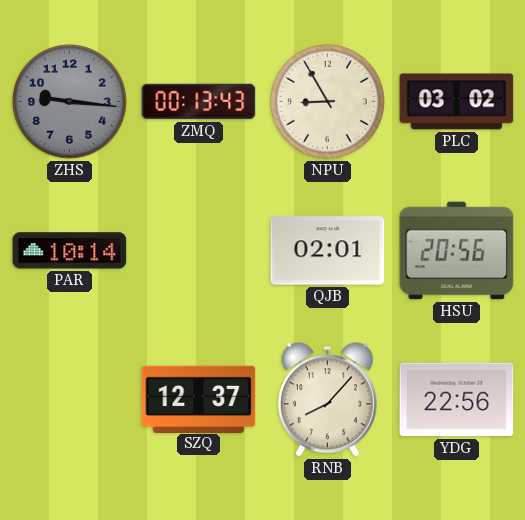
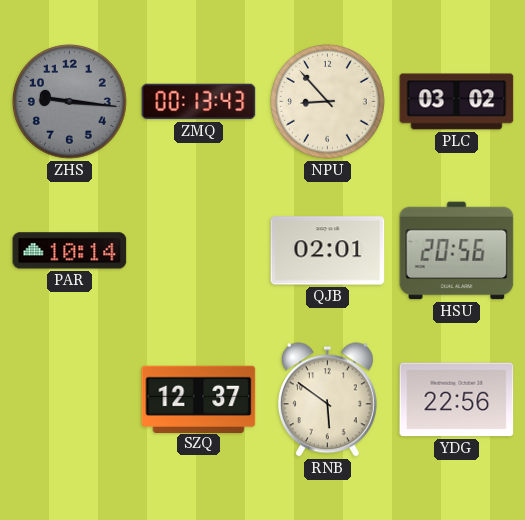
NPU: 8:55 -> 8:53
RNB: 8:07 -> 5:51
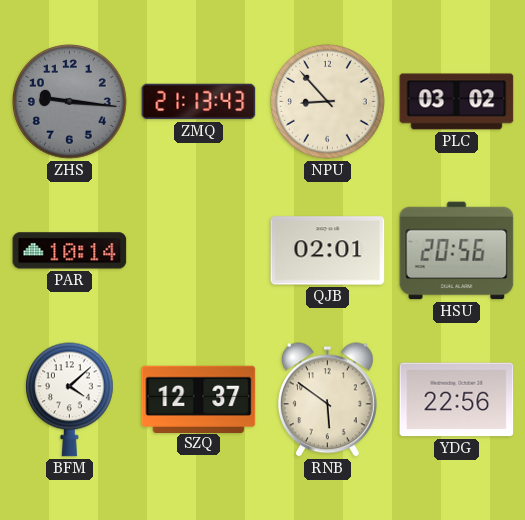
ZMQ: 00:13 -> 21:13
BFM: none -> 4:08
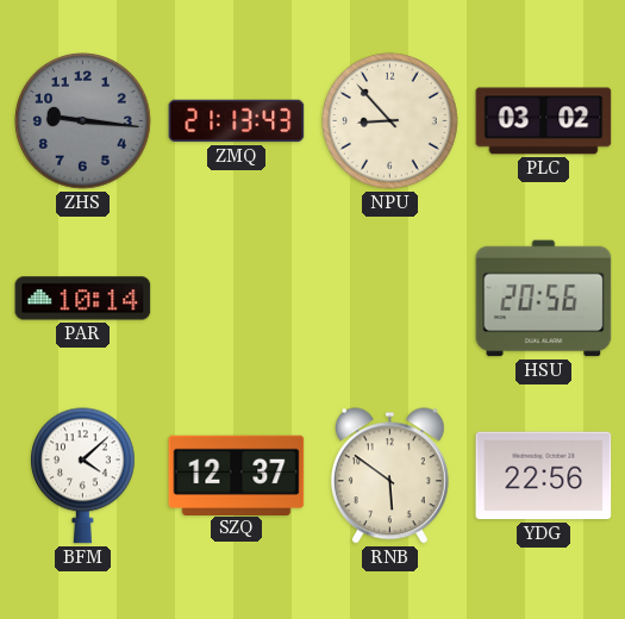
QJB: 02:01 -> none
